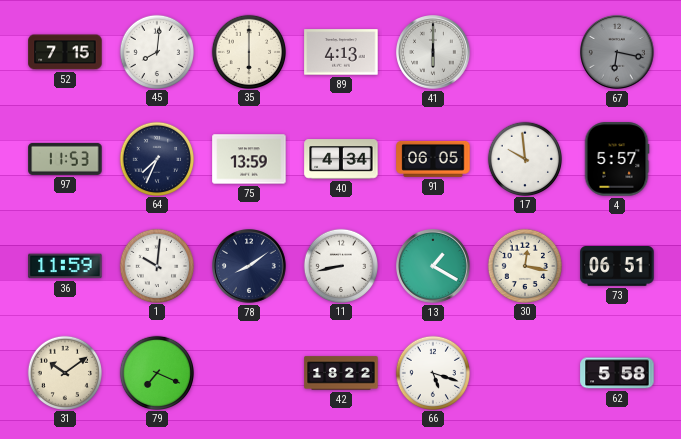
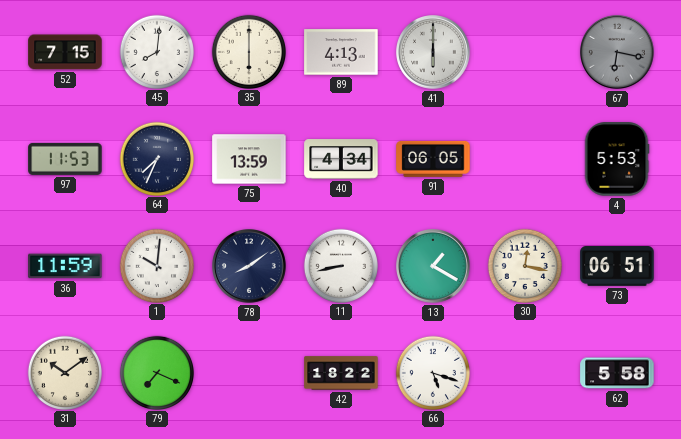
17: 9:59 -> none
4: 5:57 -> 5:53
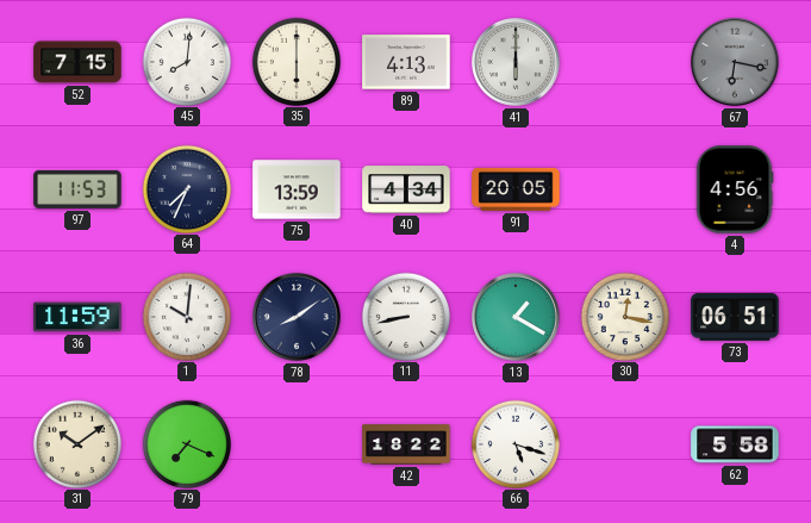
91: 06:05 -> 20:05
4: 5:53 -> 4:56
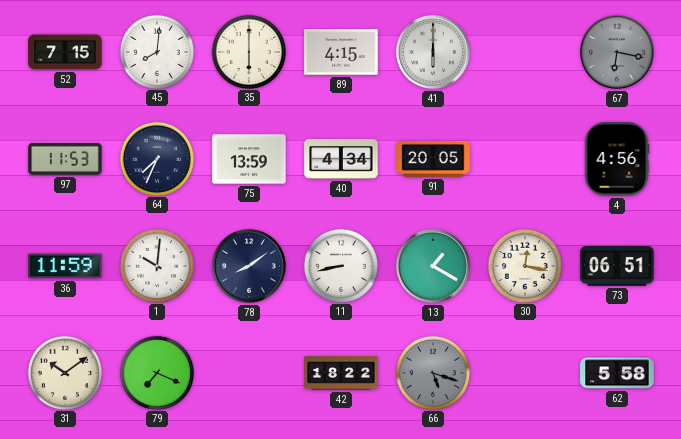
89: 4:13 -> 4:15
66 dial: white -> grey
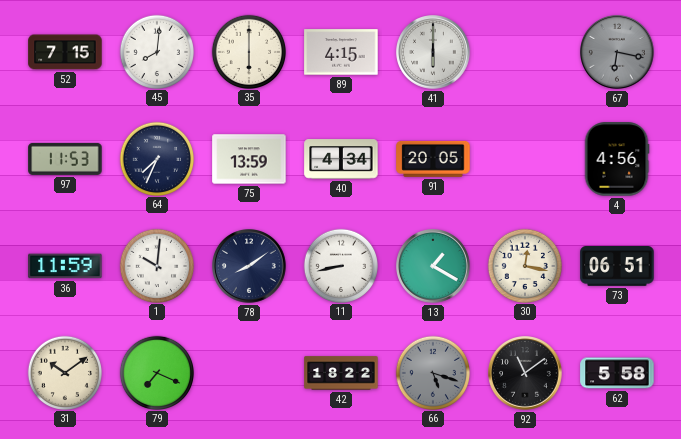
92: none -> 11:09
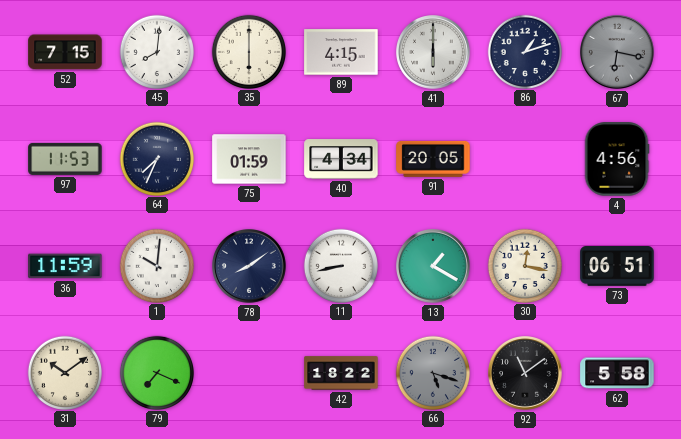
86: none -> 1:12
75: 13:59 -> 01:59
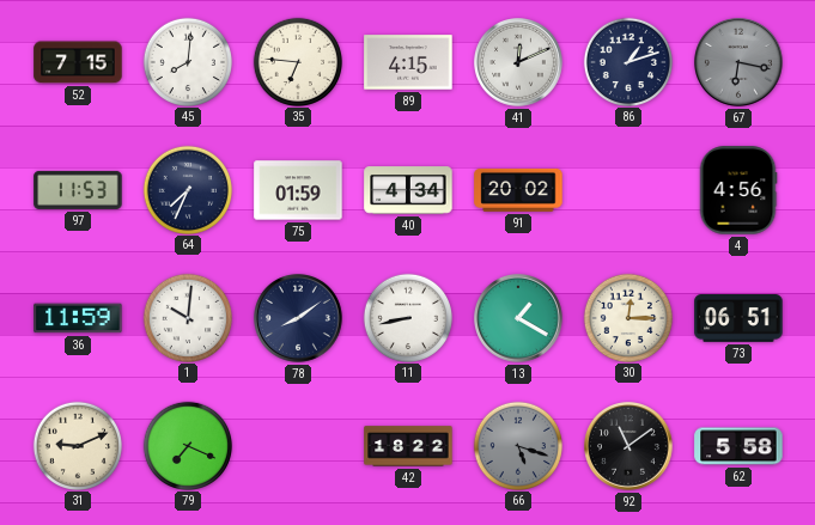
35: 6:00 -> 6:46
41: 6:00 -> 12:11
91: 20:05 -> 20:02
30: 12:17 -> 12:15
31: 10:09 -> 9:11
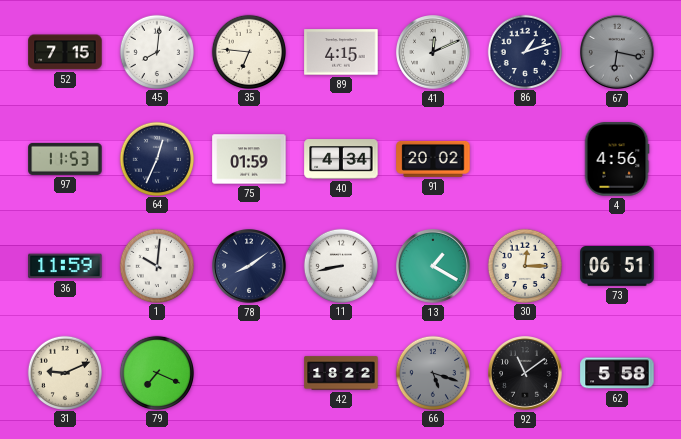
64: 7:34 -> 12:34
